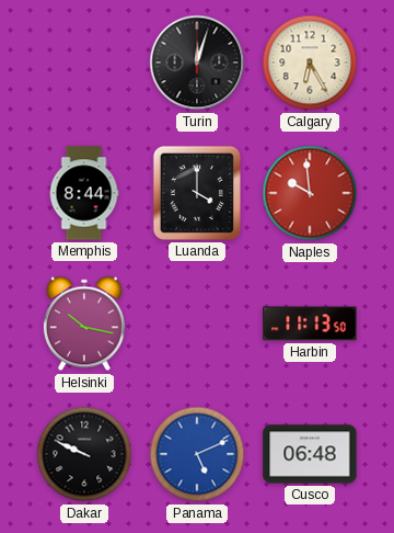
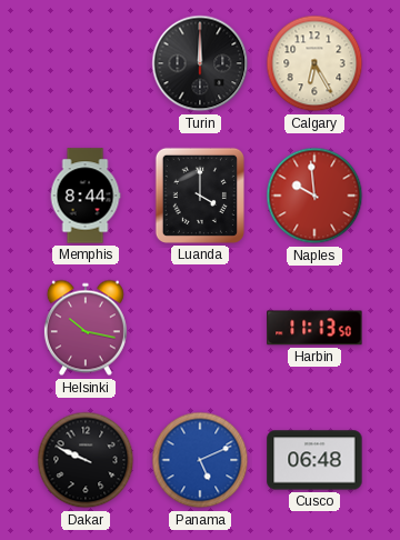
Turin: 12:03 -> 12:00
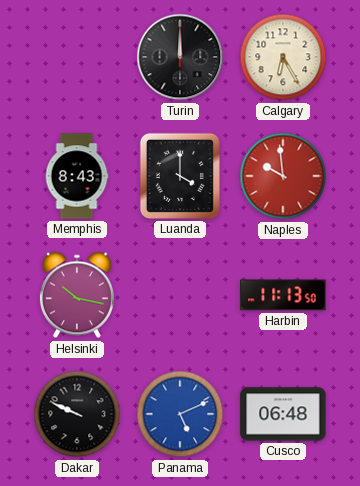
Memphis: 8:44 -> 8:43
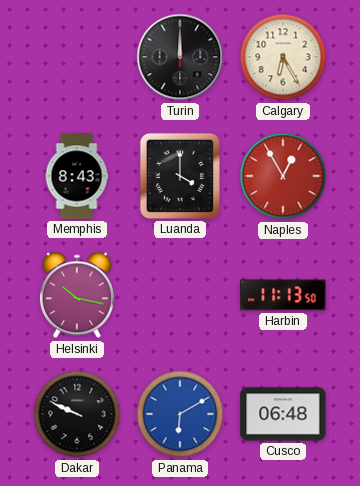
Naples: 9:59 -> 12:55
Panama: 5:11 -> 6:10
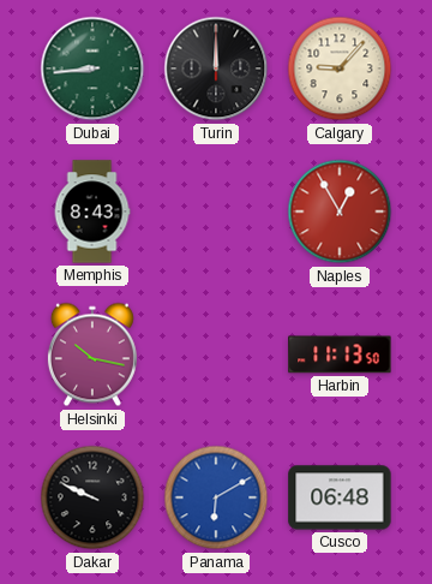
Dubai: none -> 8:44
Calgary: 6:25 -> 9:07
Luanda: 4:00 -> none
